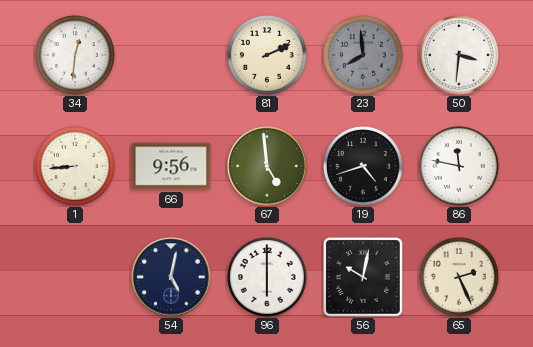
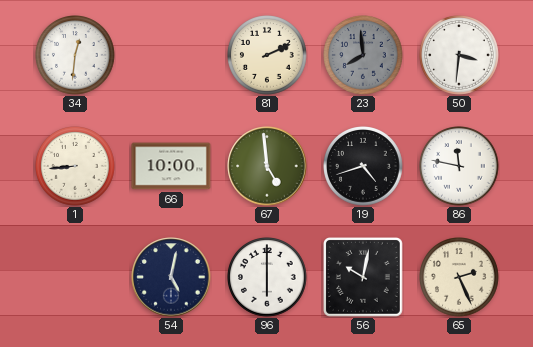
66: 9:56 -> 10:00
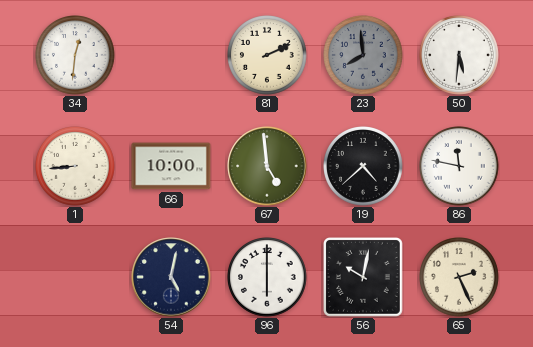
50: 3:31 -> 5:31
19: 4:42 -> 4:38
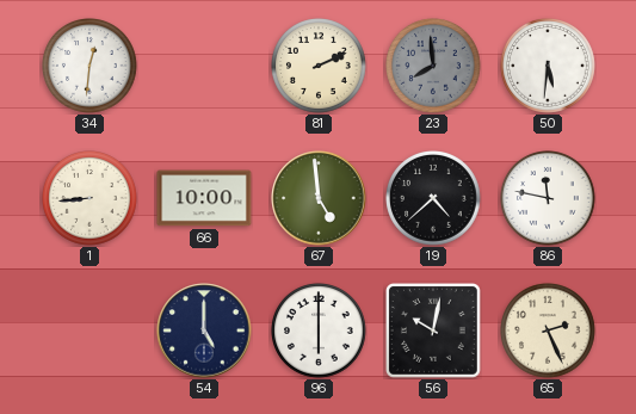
54: 5:02 -> 5:00
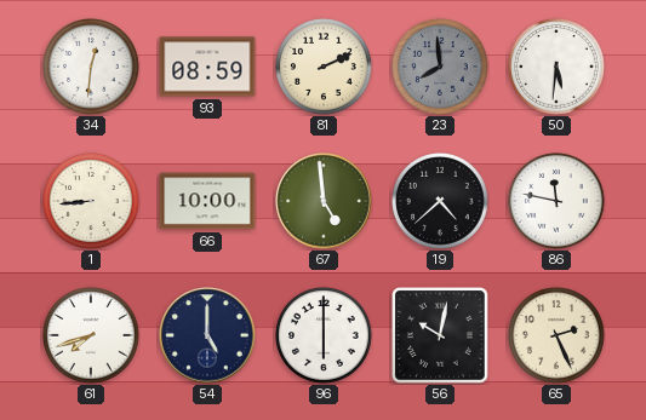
93: none -> 08:59
61: none -> 7:42
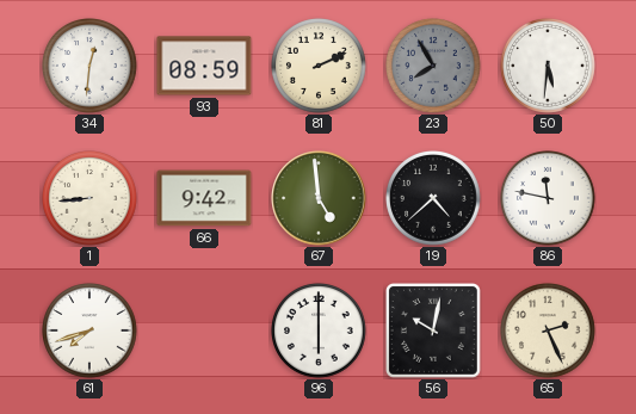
23: 7:59 -> 7:55
66: 10:00 -> 9:42
54: 5:00 -> none
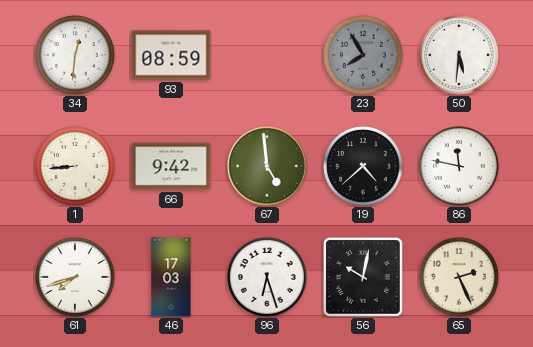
81: 2:11 -> none
46: none -> 17:03
96: 6:00 -> 6:27
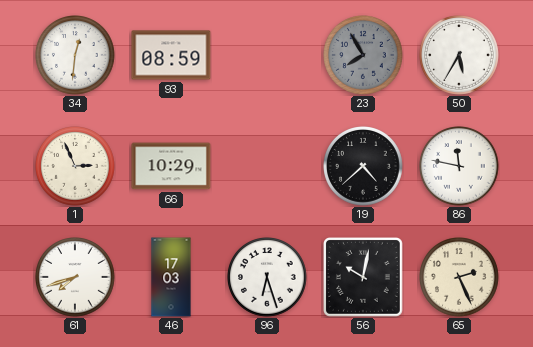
50: 5:31 -> 5:35
1: 8:44 -> 2:56
66: 9:42 -> 10:29
67: 4:59 -> none
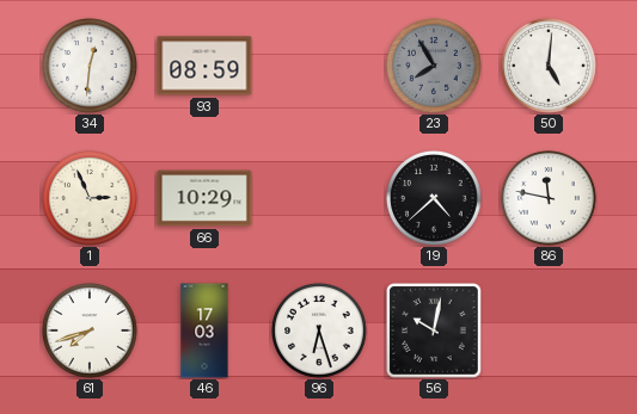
50: 5:35 -> 5:01
65: 2:26 -> none
